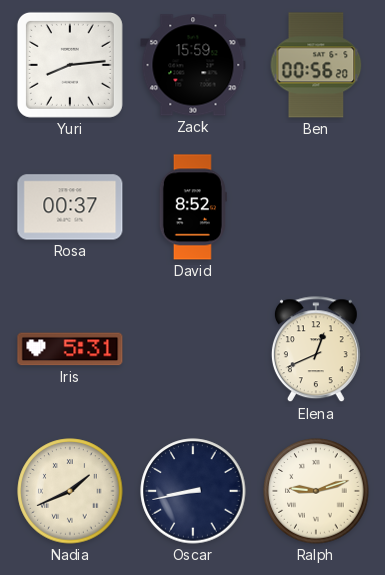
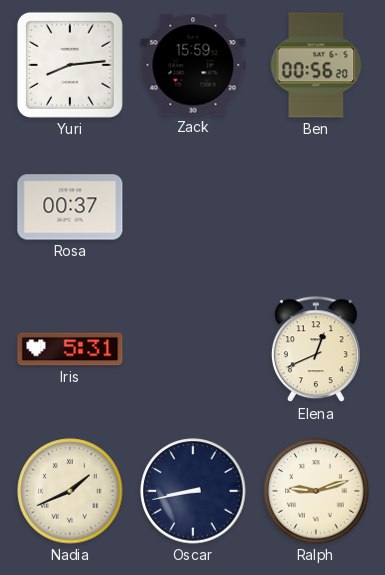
David: 8:52 -> none
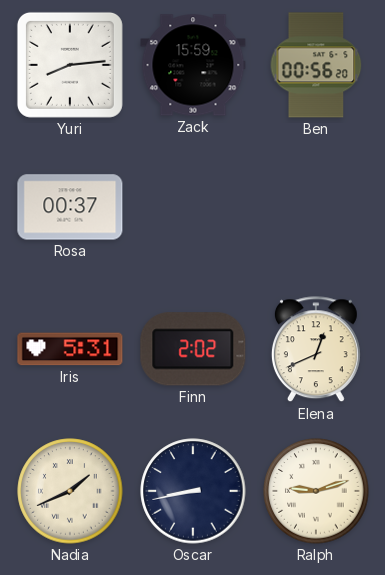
Finn: none -> 2:02
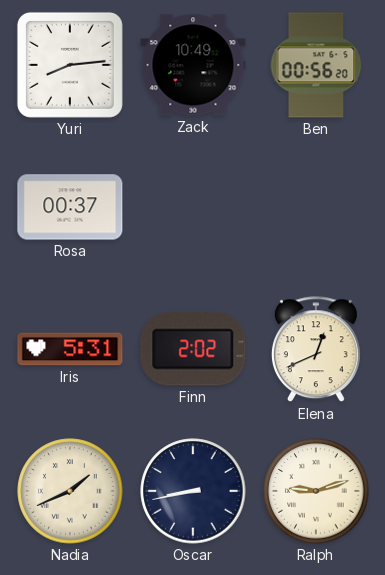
Zack: 15:59 -> 10:49
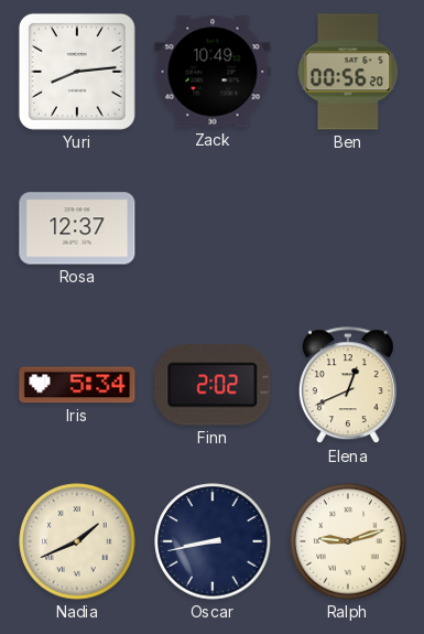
Rosa: 00:37 -> 12:37
Iris: 5:31 -> 5:34
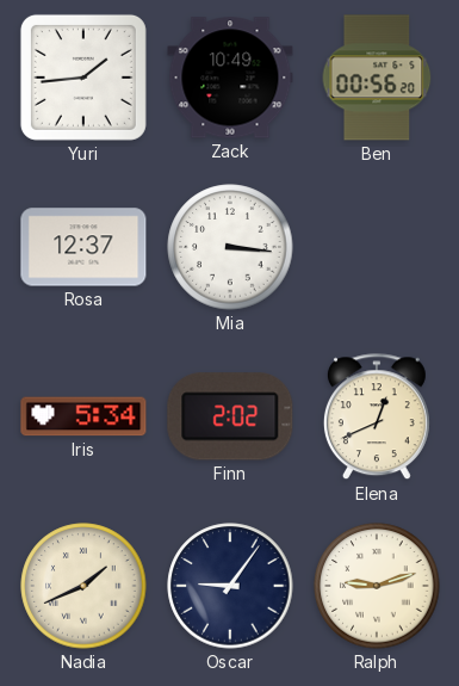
Yuri: 8:14 -> 1:44
Mia: none -> 3:16
Oscar: 8:43 -> 9:06
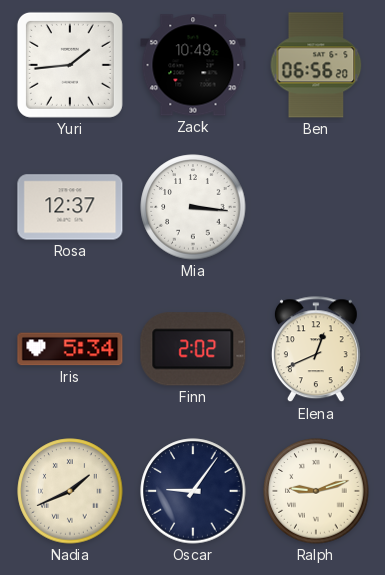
Ben: 00:56 -> 06:56
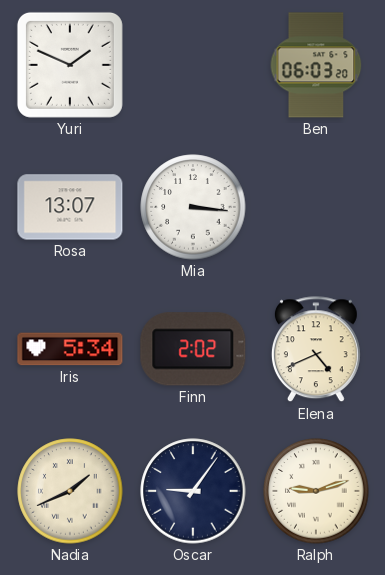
Yuri: 1:44 -> 1:49
Zack: 10:49 -> none
Ben: 06:56 -> 06:03
Rosa: 12:37 -> 13:07
Elena: 12:41 -> 4:41
